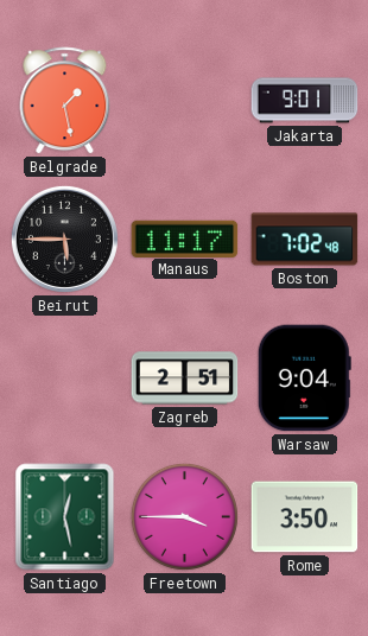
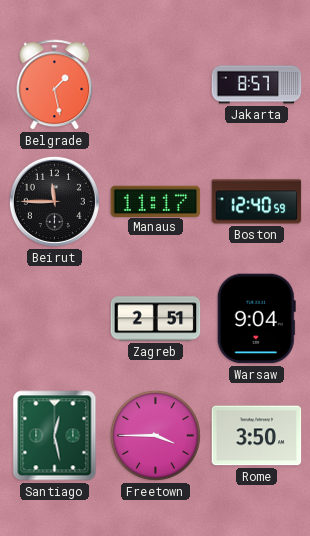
Jakarta: 9:01 -> 8:57
Beirut: 5:45 -> 11:45
Boston: 7:02 -> 12:40
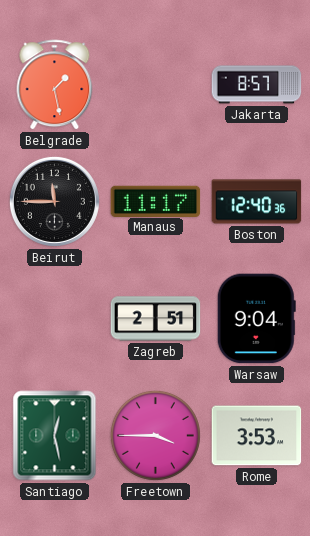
Boston: 12:40:59 -> 12:40:36
Rome: 3:50 -> 3:53
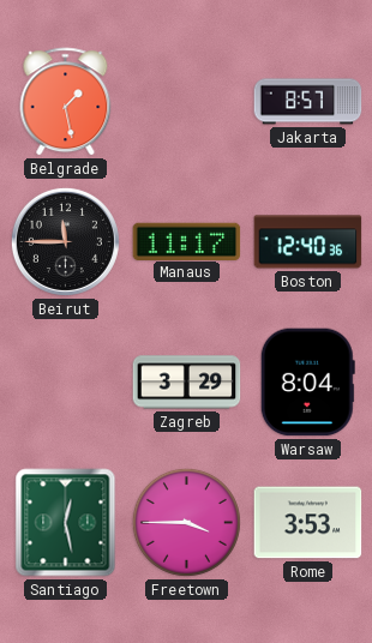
Zagreb: 2:51 -> 3:29
Warsaw: 9:04 -> 8:04
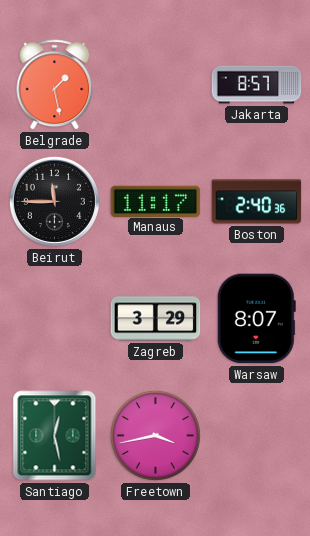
Boston: 12:40 -> 2:40
Warsaw: 8:04 -> 8:07
Freetown: 3:45 -> 3:43
Rome: 3:53 -> none
